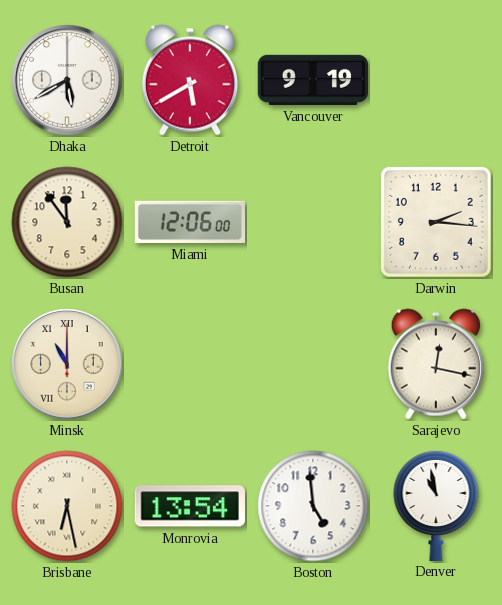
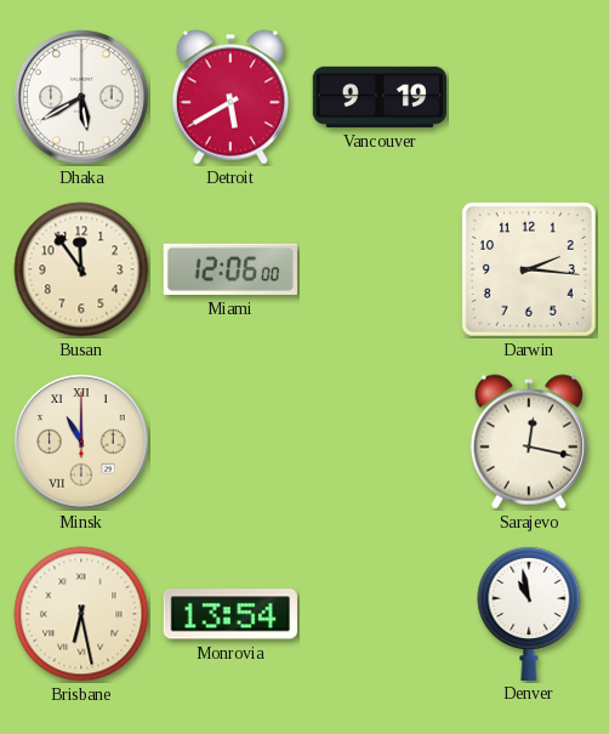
Boston: 4:59 -> none
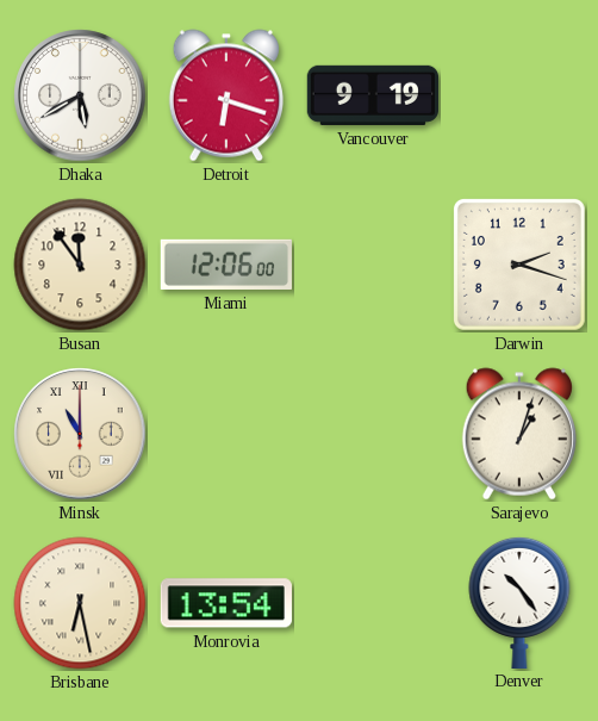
Detroit: 5:40 -> 6:18
Darwin: 2:16 -> 2:18
Sarajevo: 12:17 -> 1:03
Denver: 10:58 -> 10:24
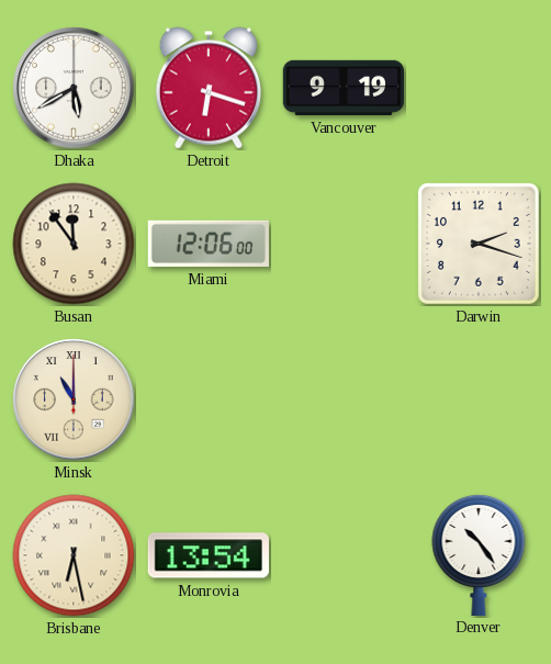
Sarajevo: 1:03 -> none
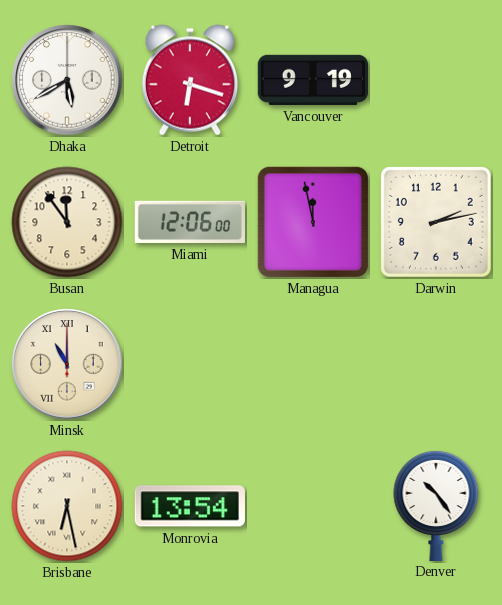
Managua: none -> 11:58
Darwin: 2:18 -> 2:13
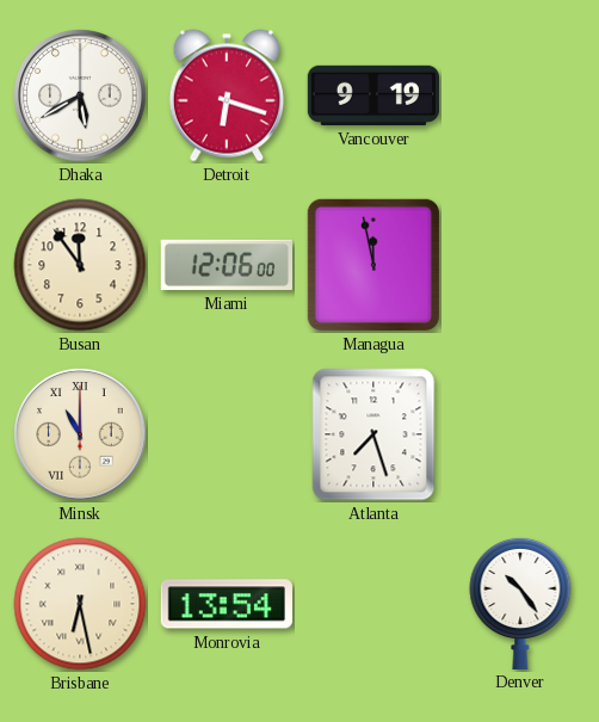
Darwin: 2:13 -> none
Atlanta: none -> 7:27
